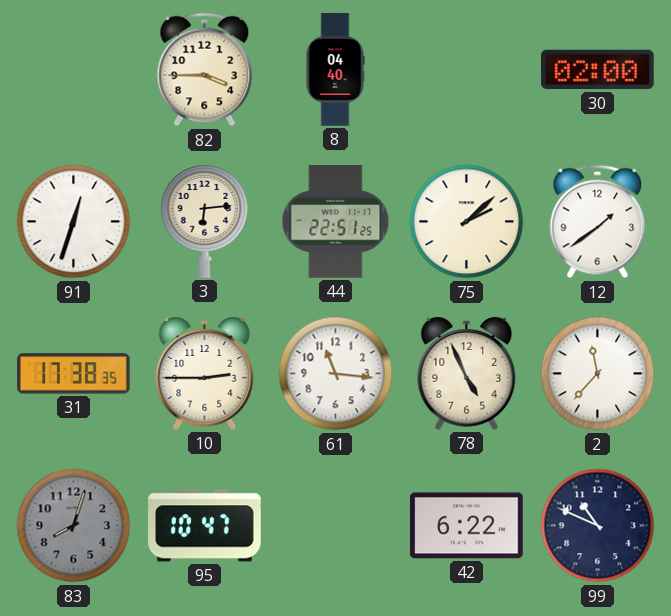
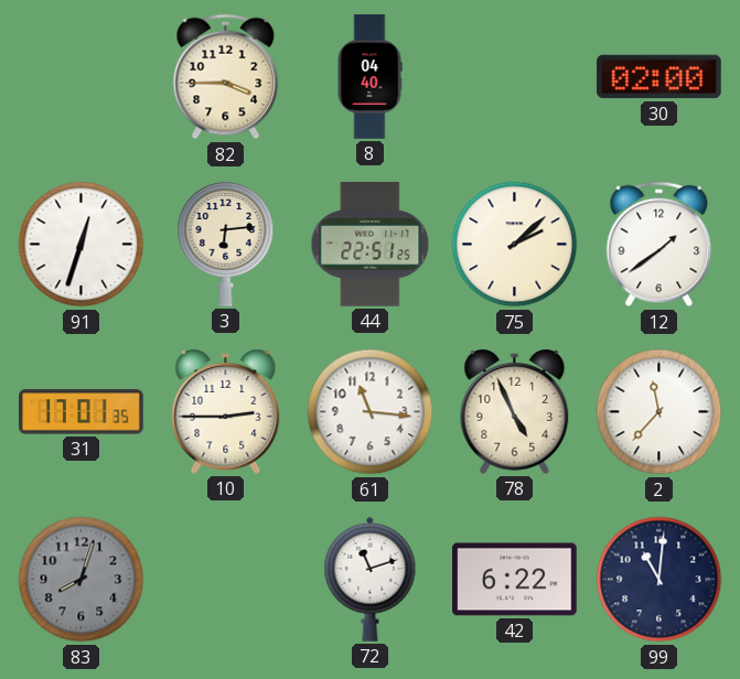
31: 17:38 -> 17:01
95: 10:47 -> none
72: none -> 11:12
99: 10:49 -> 11:01
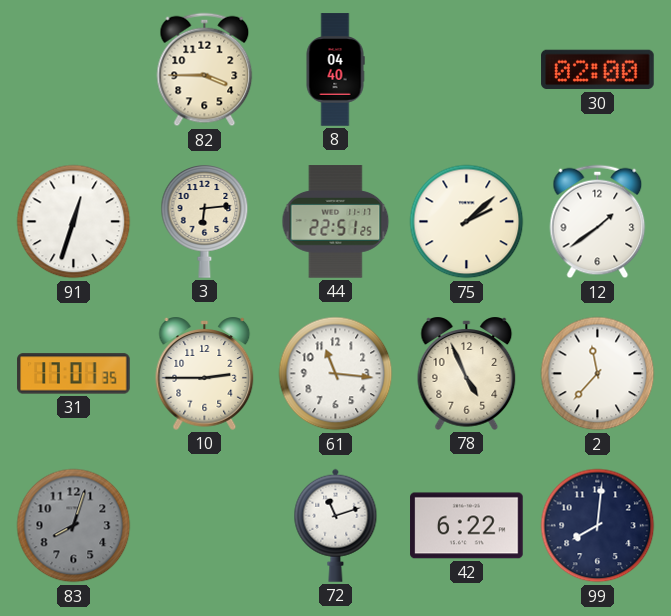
99: 11:01 -> 8:01
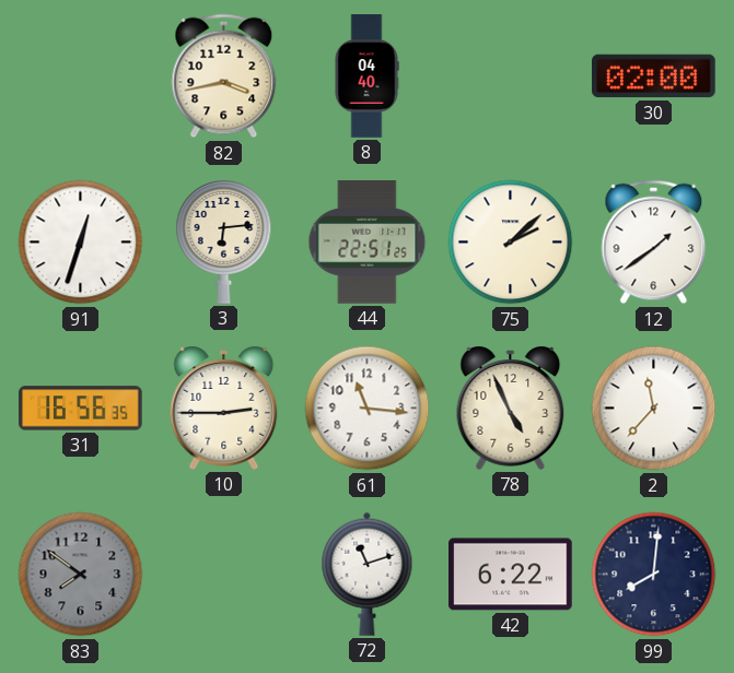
82: 3:45 -> 3:43
31: 17:01 -> 16:56
83: 8:03 -> 7:51
